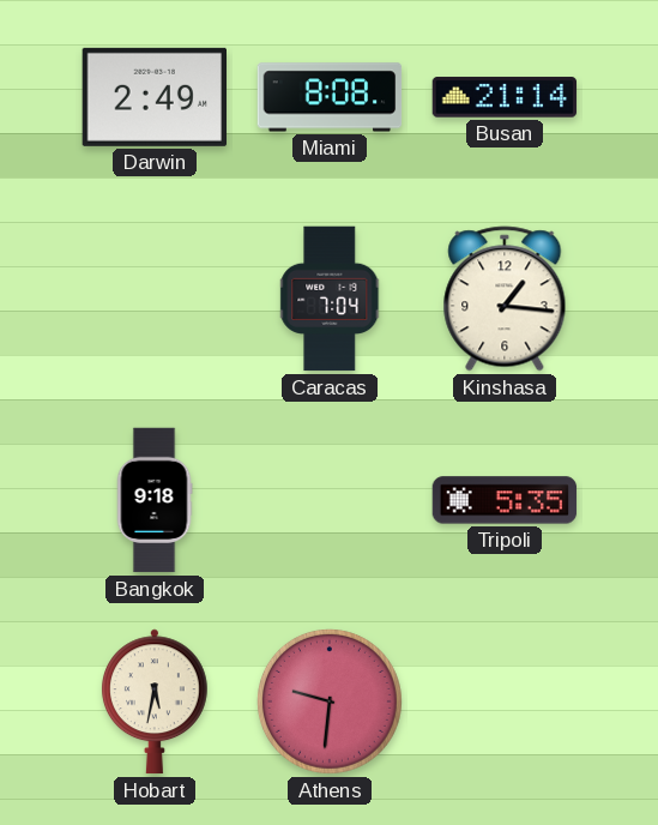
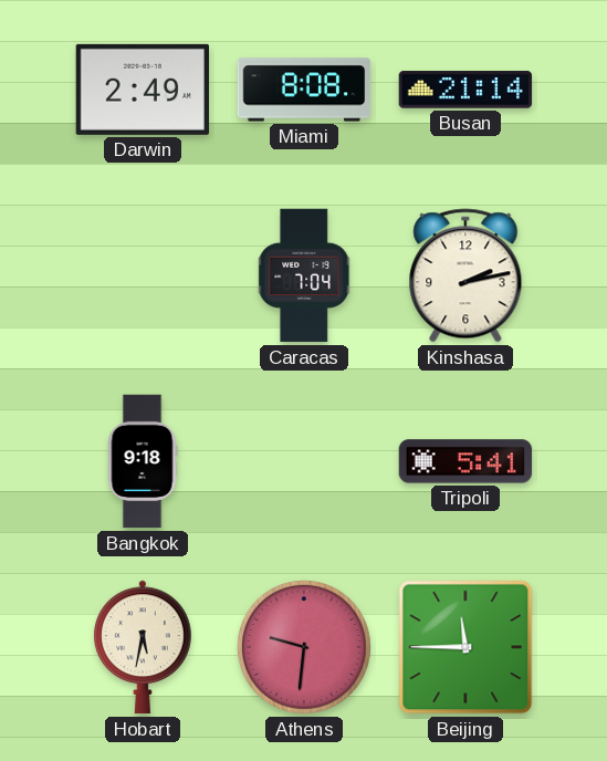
Kinshasa: 1:16 -> 2:13
Tripoli: 5:35 -> 5:41
Beijing: none -> 11:45
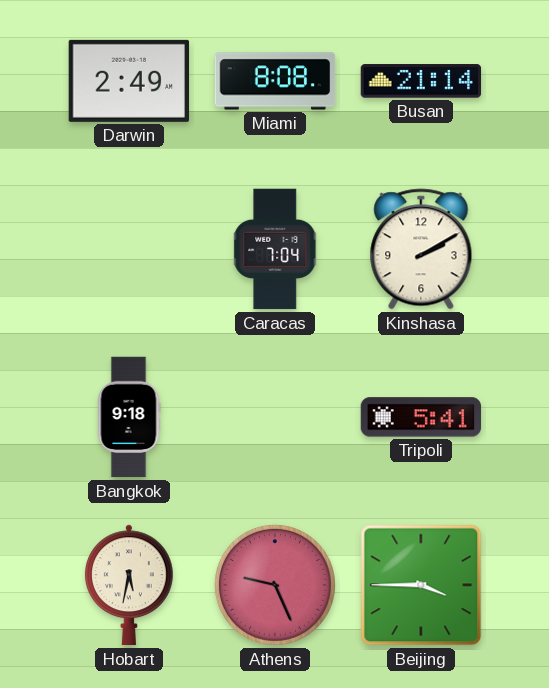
Kinshasa: 2:13 -> 2:10
Athens: 9:31 -> 9:26
Beijing: 11:45 -> 3:45
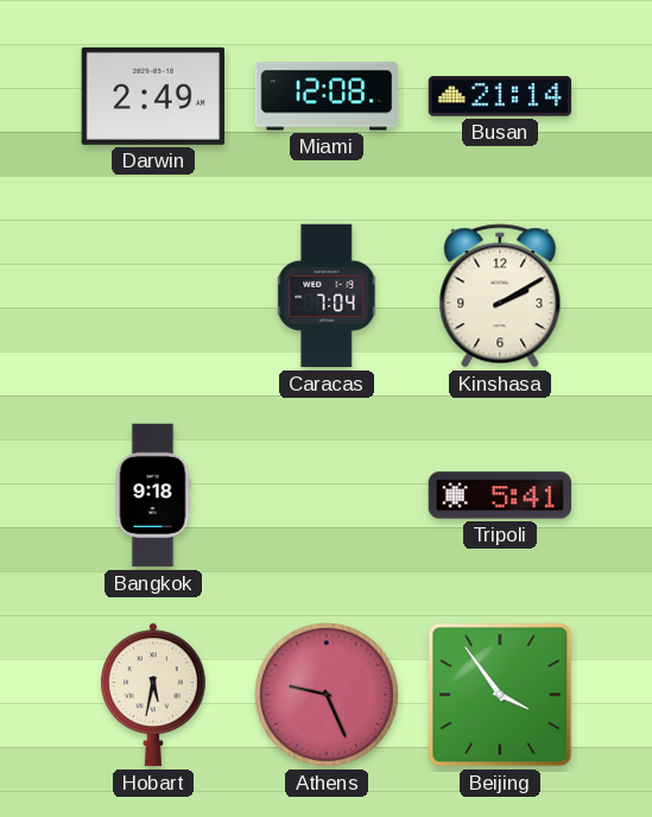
Miami: 8:08 -> 12:08
Beijing: 3:45 -> 3:54
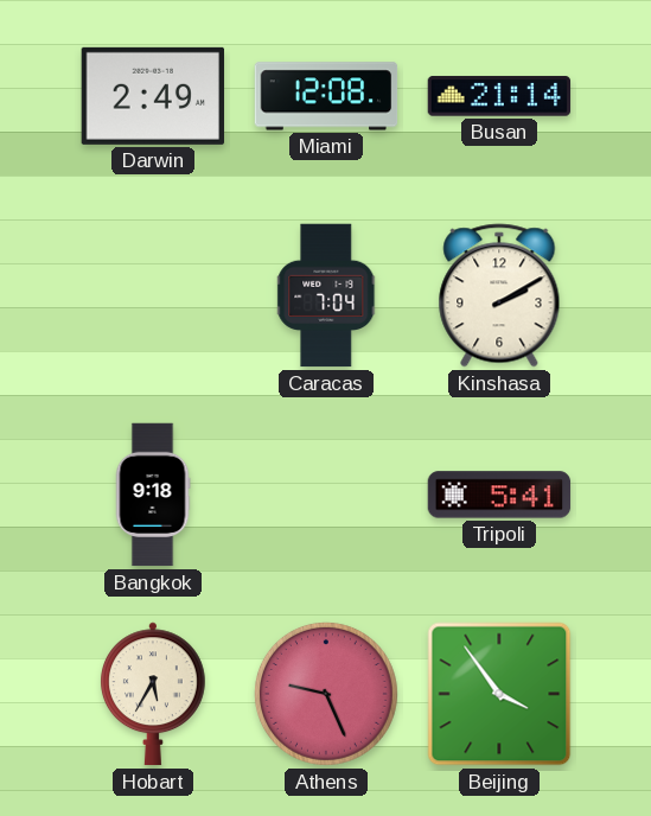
Hobart: 5:32 -> 5:35
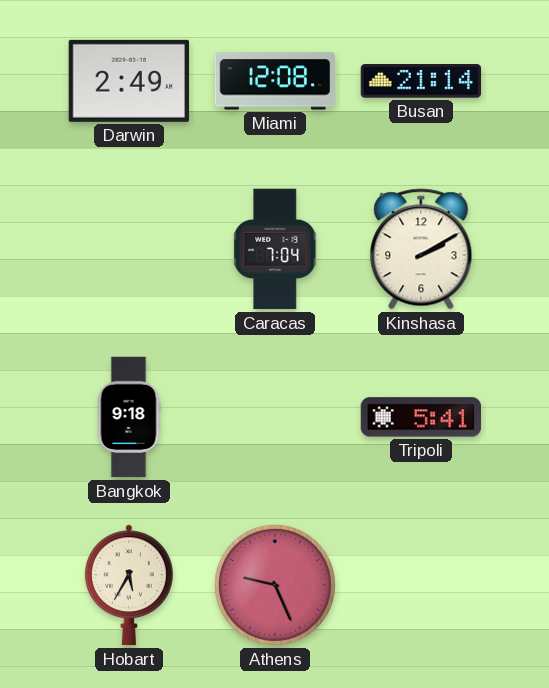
Beijing: 3:54 -> none
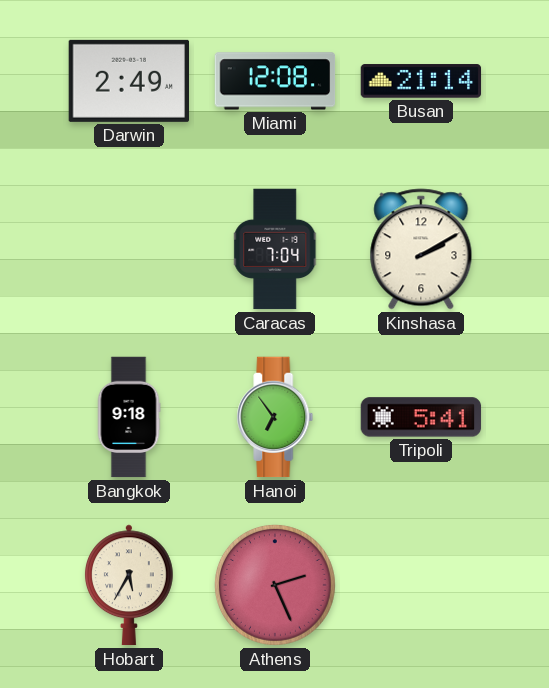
Hanoi: none -> 6:54
Athens: 9:26 -> 2:26
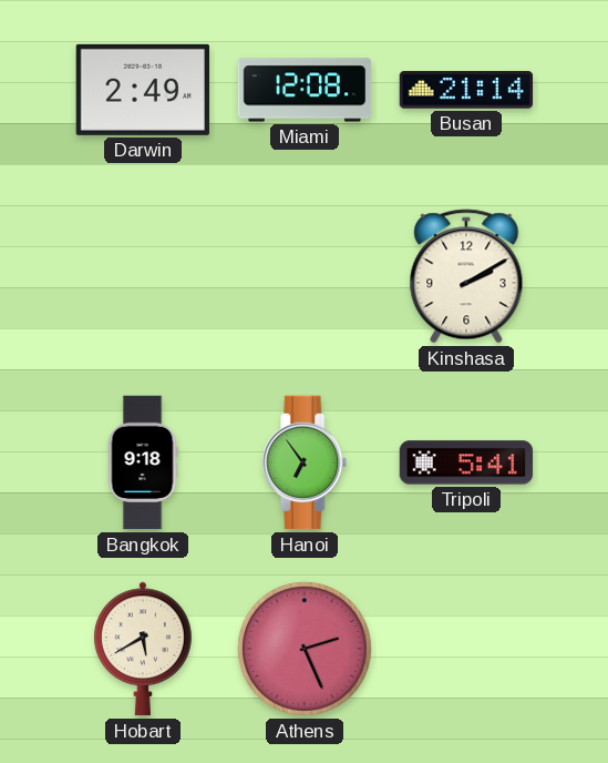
Caracas: 7:04 -> none
Hobart: 5:35 -> 5:40
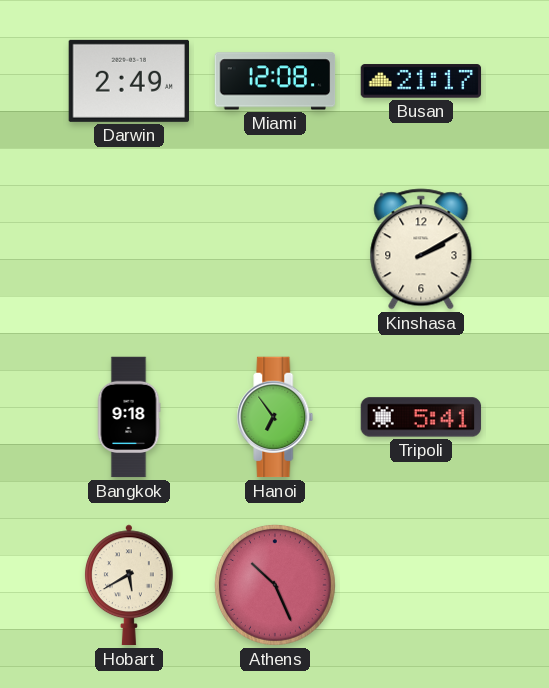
Busan: 21:14 -> 21:17
Athens: 2:26 -> 10:26
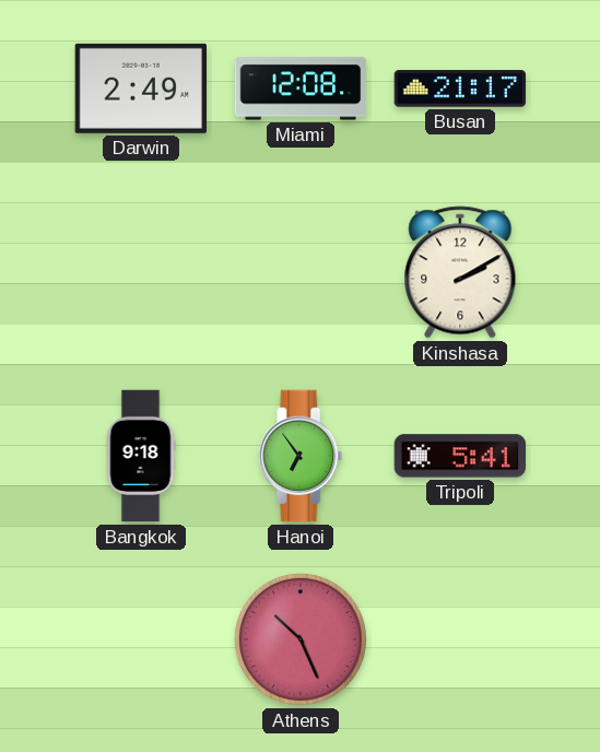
Hobart: 5:40 -> none
